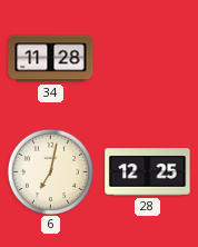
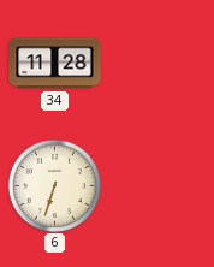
6: 7:02 -> 6:33
28: 12:25 -> none
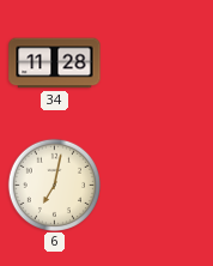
6: 6:33 -> 7:02
